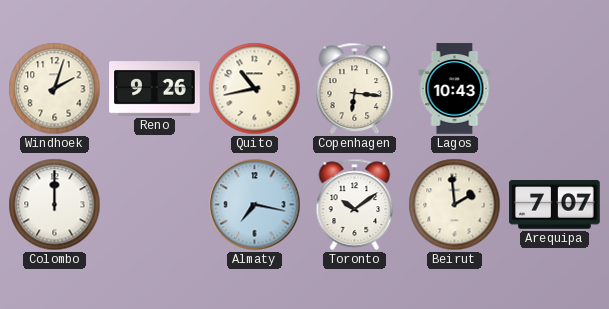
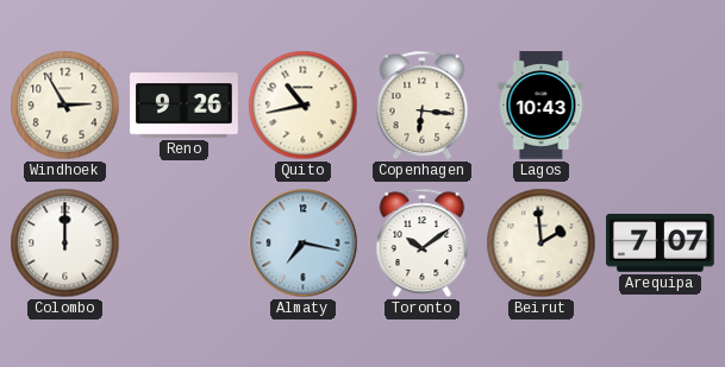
Windhoek: 2:03 -> 2:55
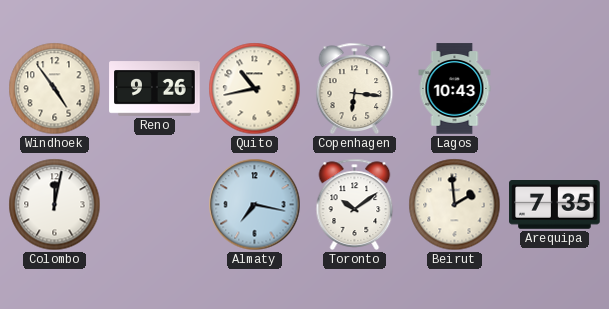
Windhoek: 2:55 -> 4:54
Colombo: 12:00 -> 12:02
Arequipa: 7:07 -> 7:35
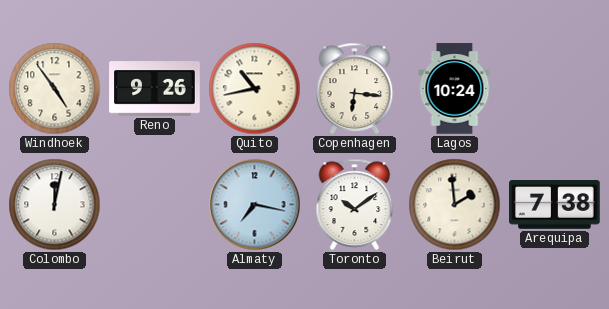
Lagos: 10:43 -> 10:24
Arequipa: 7:35 -> 7:38
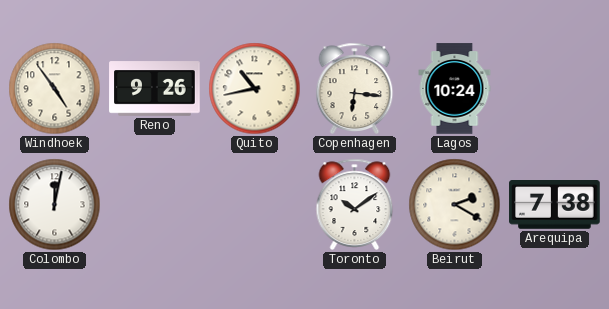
Almaty: 7:17 -> none
Beirut: 1:59 -> 2:20
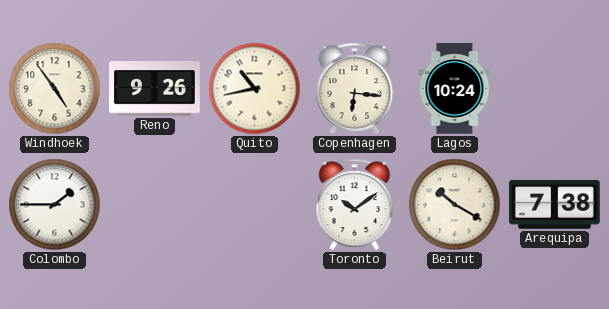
Colombo: 12:02 -> 1:45
Beirut: 2:20 -> 10:20
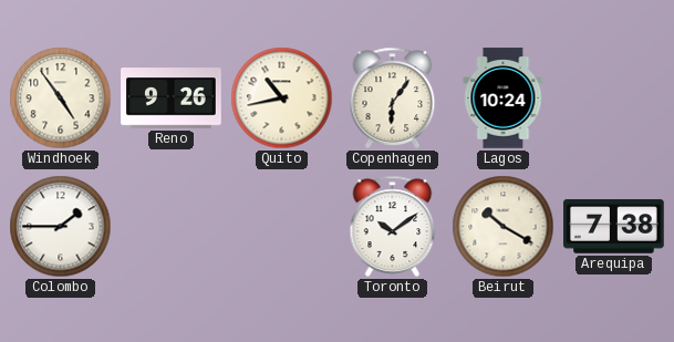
Copenhagen: 6:16 -> 6:06
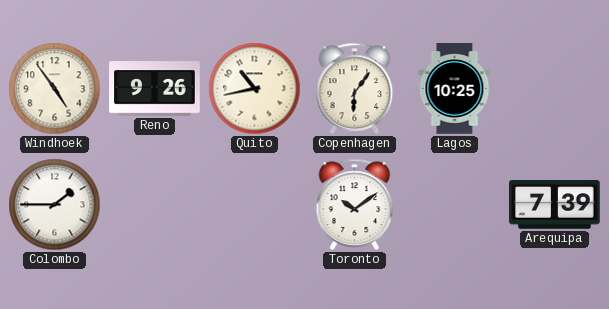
Lagos: 10:24 -> 10:25
Beirut: 10:20 -> none
Arequipa: 7:38 -> 7:39
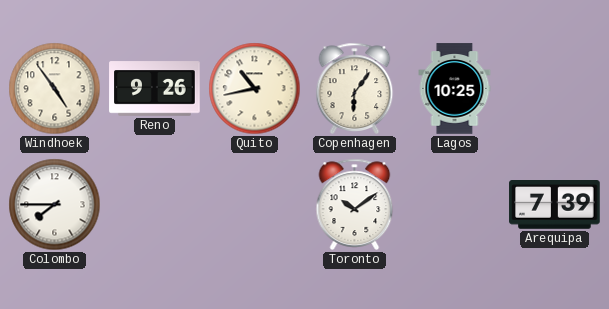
Colombo: 1:45 -> 7:45
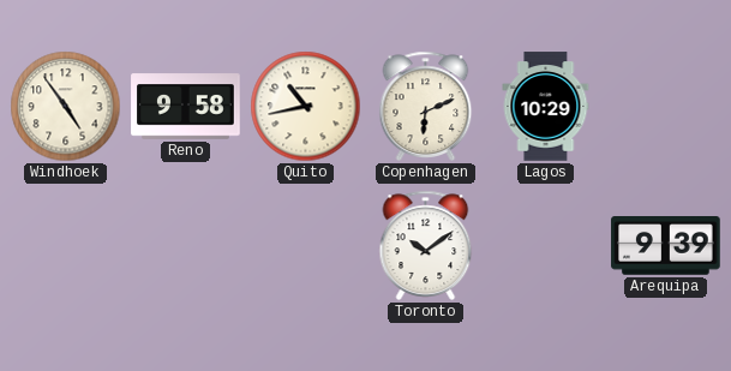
Reno: 9:26 -> 9:58
Copenhagen: 6:06 -> 6:11
Lagos: 10:25 -> 10:29
Colombo: 7:45 -> none
Arequipa: 7:39 -> 9:39
